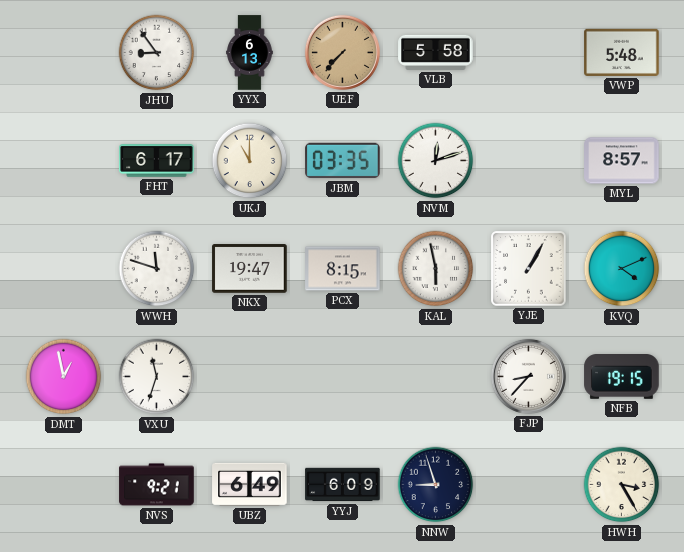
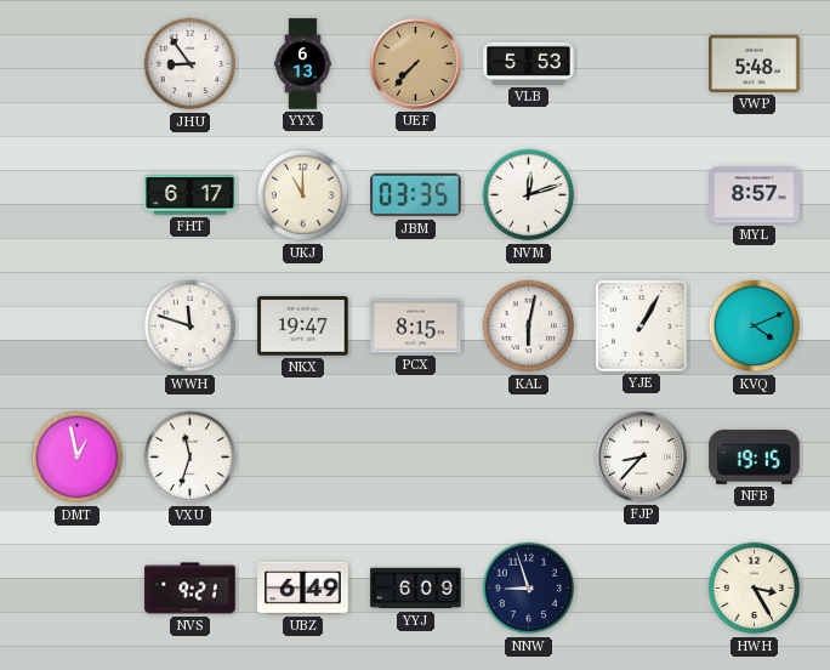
VLB: 5:58 -> 5:53
KAL: 5:58 -> 6:02
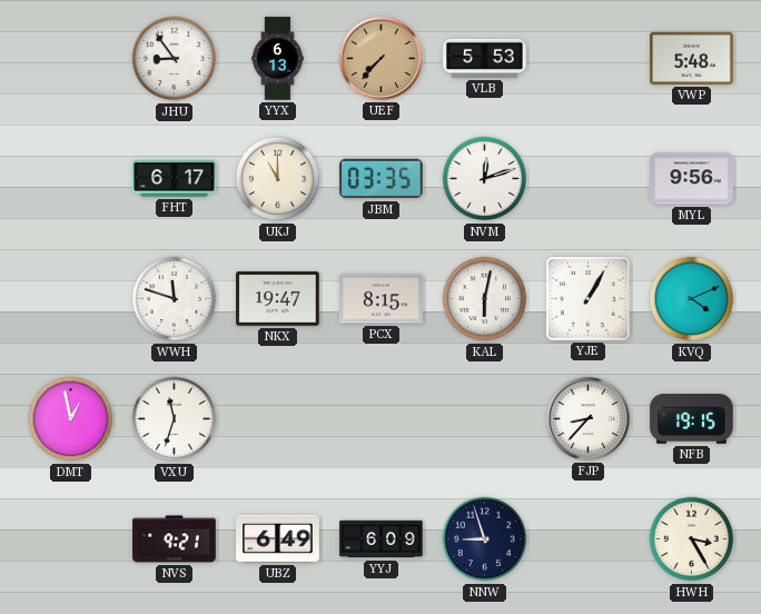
MYL: 8:57 -> 9:56
